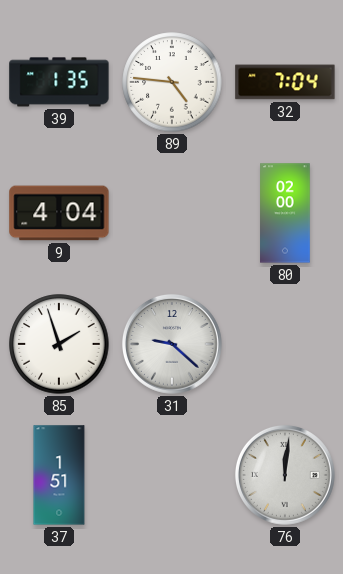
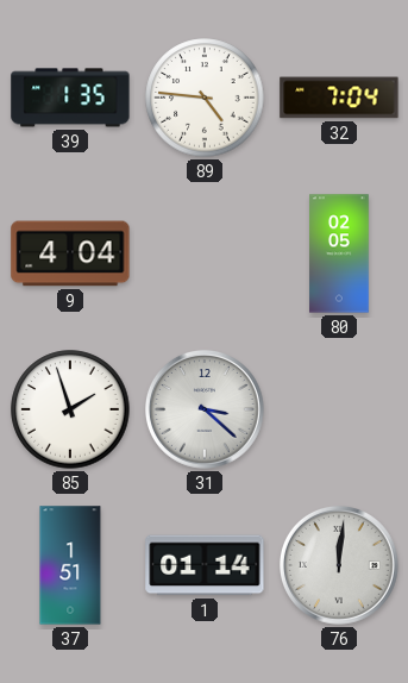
80: 02:00 -> 02:05
31: 9:22 -> 3:22
1: none -> 01:14
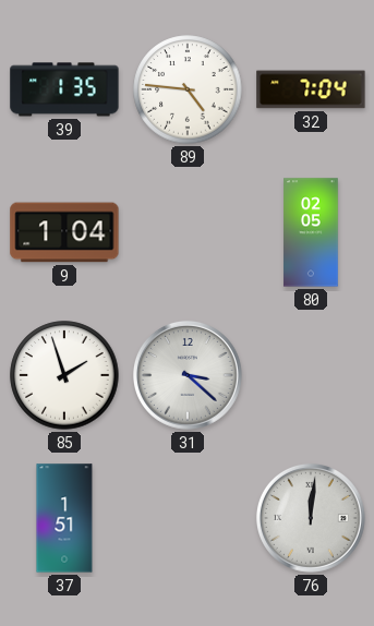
9: 4:04 -> 1:04
1: 01:14 -> none
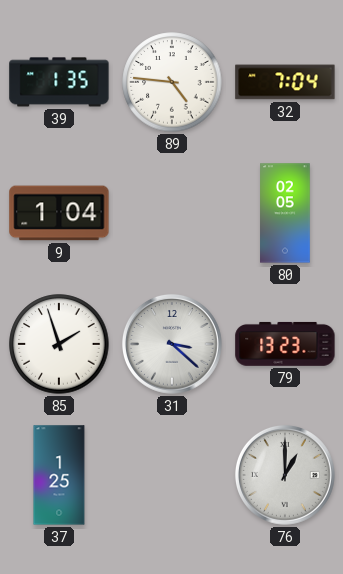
79: none -> 13:23
37: 1:51 -> 1:25
76: 12:01 -> 1:00
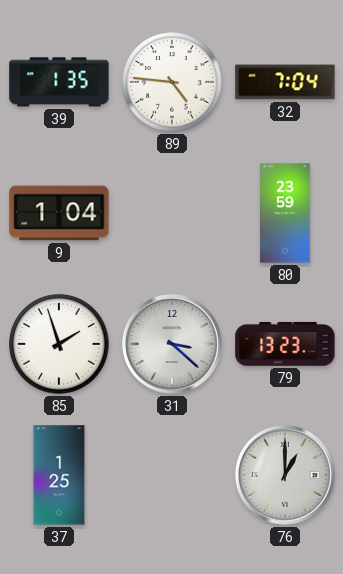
80: 02:05 -> 23:59
